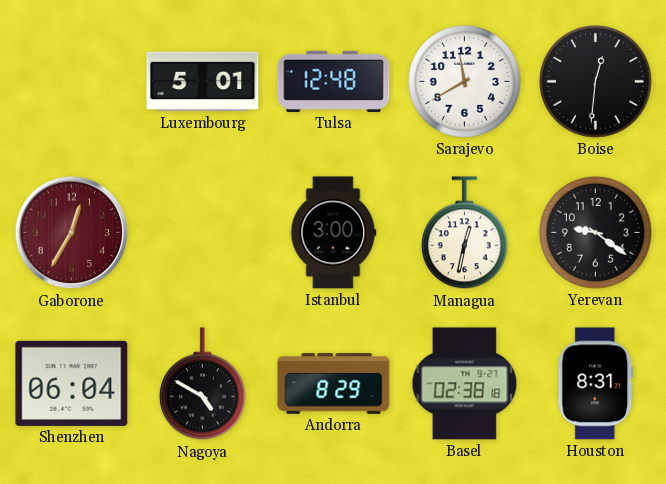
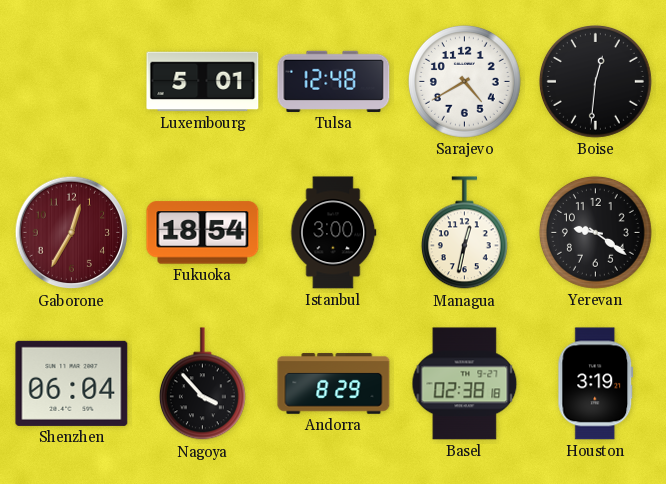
Sarajevo: 11:40 -> 4:40
Fukuoka: none -> 18:54
Nagoya: 4:50 -> 3:53
Houston: 8:31 -> 3:19
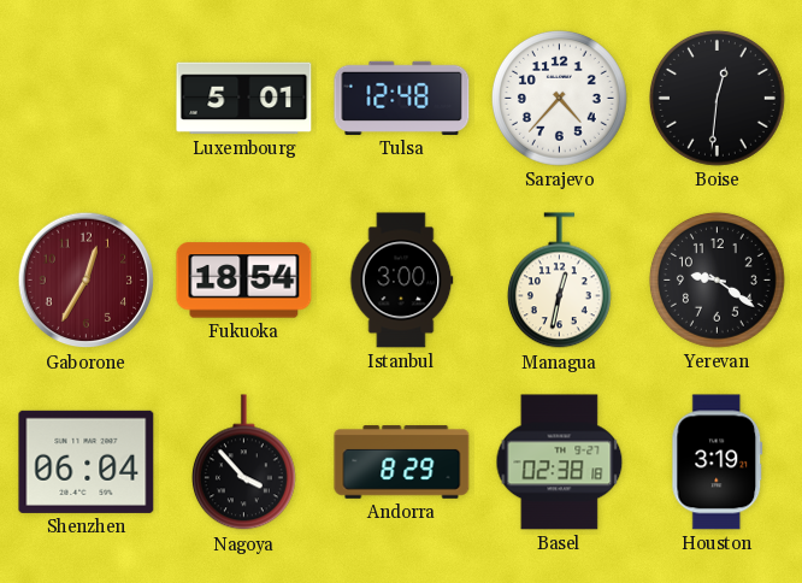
Sarajevo: 4:40 -> 4:37
